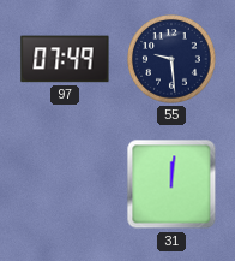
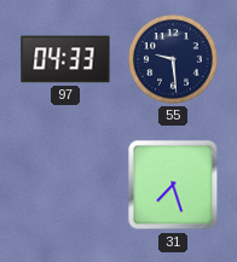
97: 07:49 -> 04:33
31: 12:01 -> 7:27
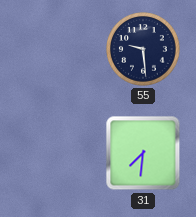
97: 04:33 -> none
31: 7:27 -> 7:31
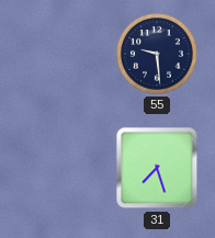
31: 7:31 -> 7:27
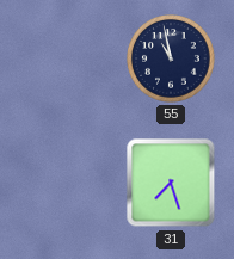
55: 9:29 -> 10:58
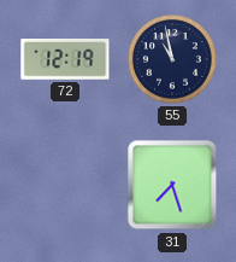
72: none -> 12:19
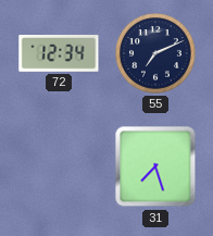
72: 12:19 -> 12:34
55: 10:58 -> 7:11
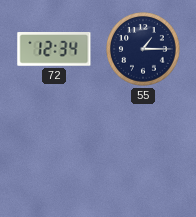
55: 7:11 -> 1:15
31: 7:27 -> none
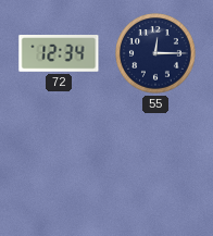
55: 1:15 -> 12:15
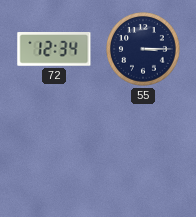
55: 12:15 -> 3:15
